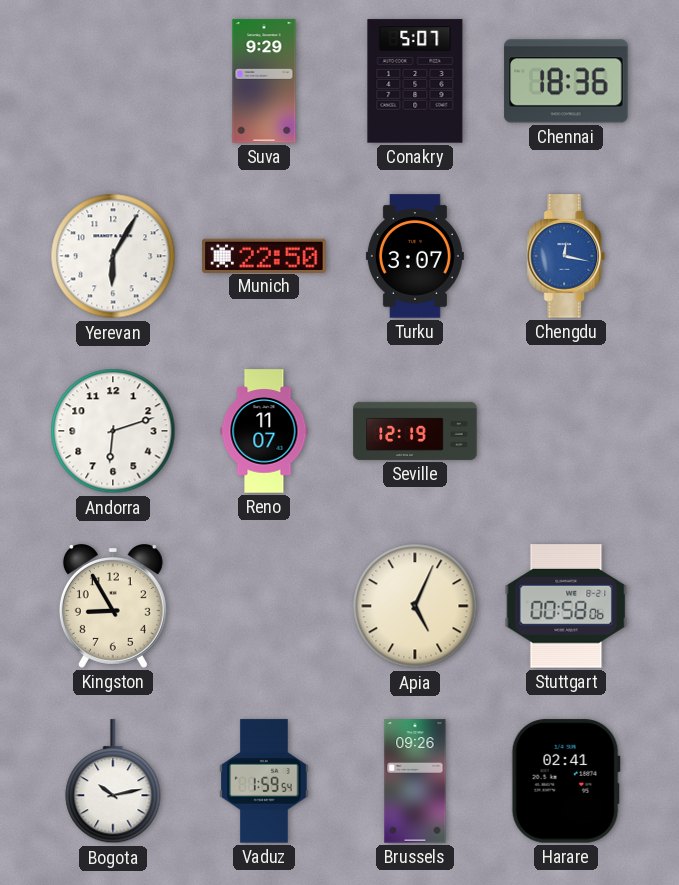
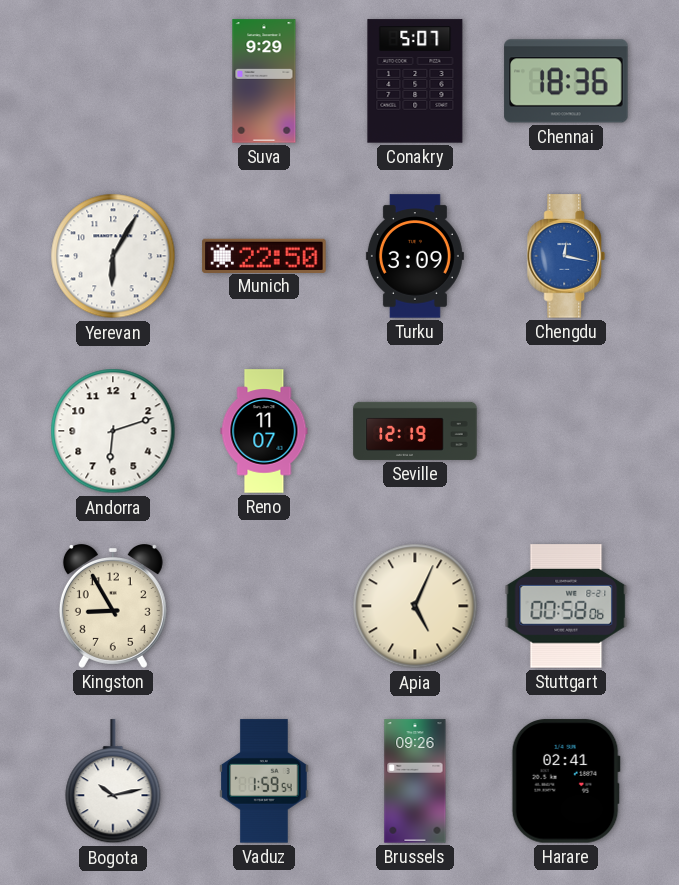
Turku: 3:07 -> 3:09
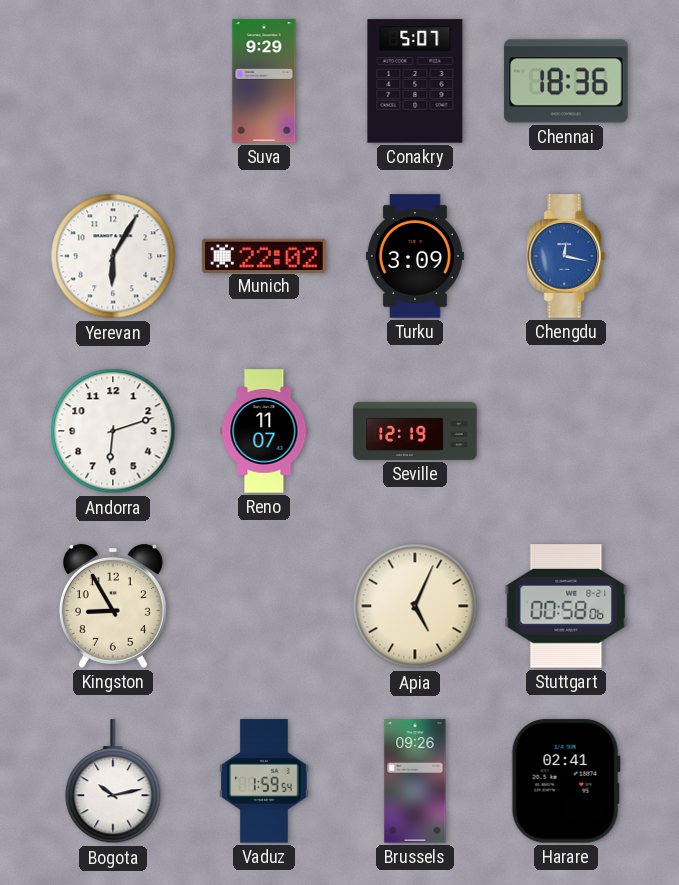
Munich: 22:50 -> 22:02
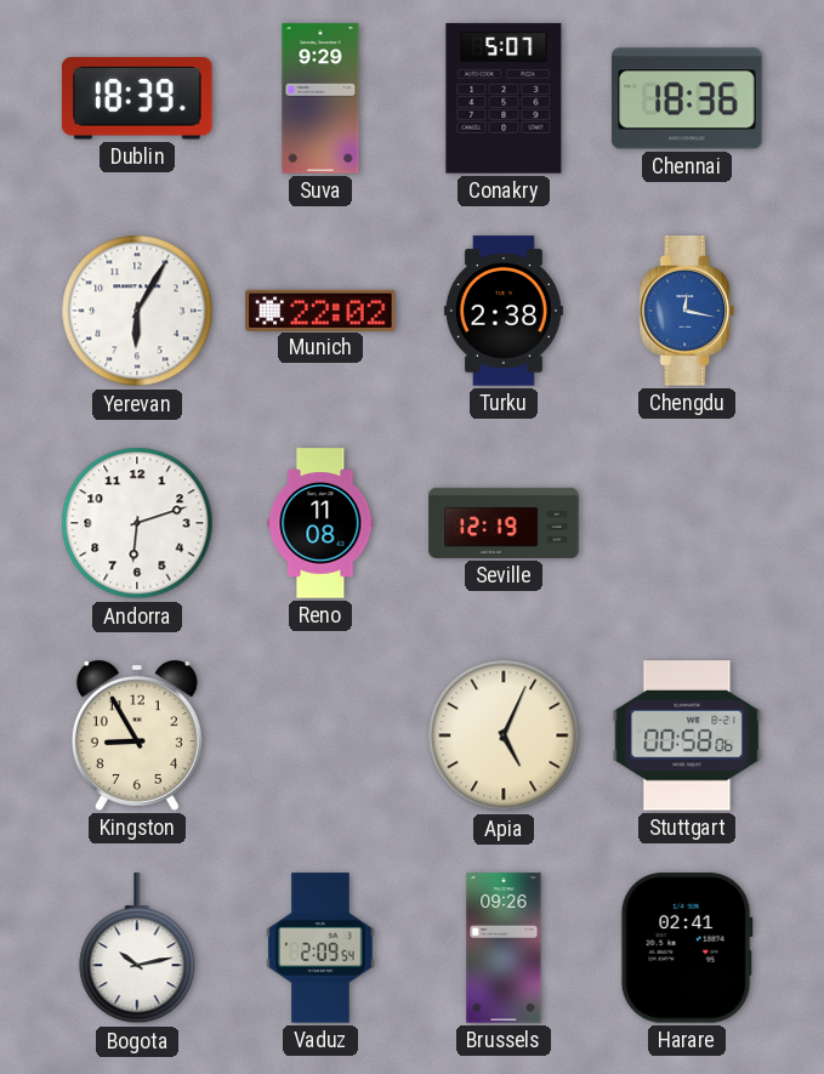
Dublin: none -> 18:39
Turku: 3:09 -> 2:38
Reno: 11:07 -> 11:08
Vaduz: 1:59 -> 2:09
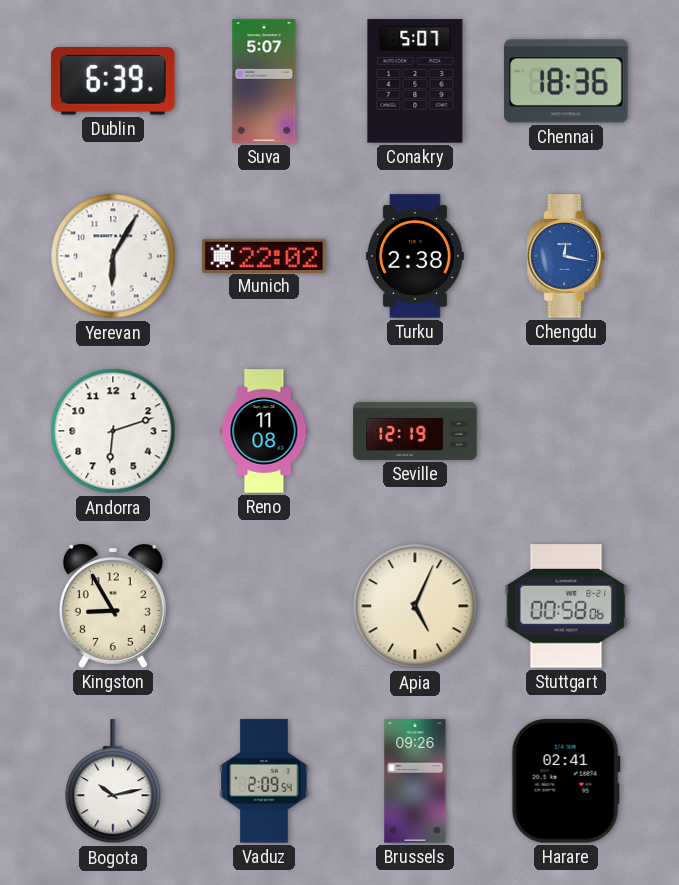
Dublin: 18:39 -> 6:39
Suva: 9:29 -> 5:07
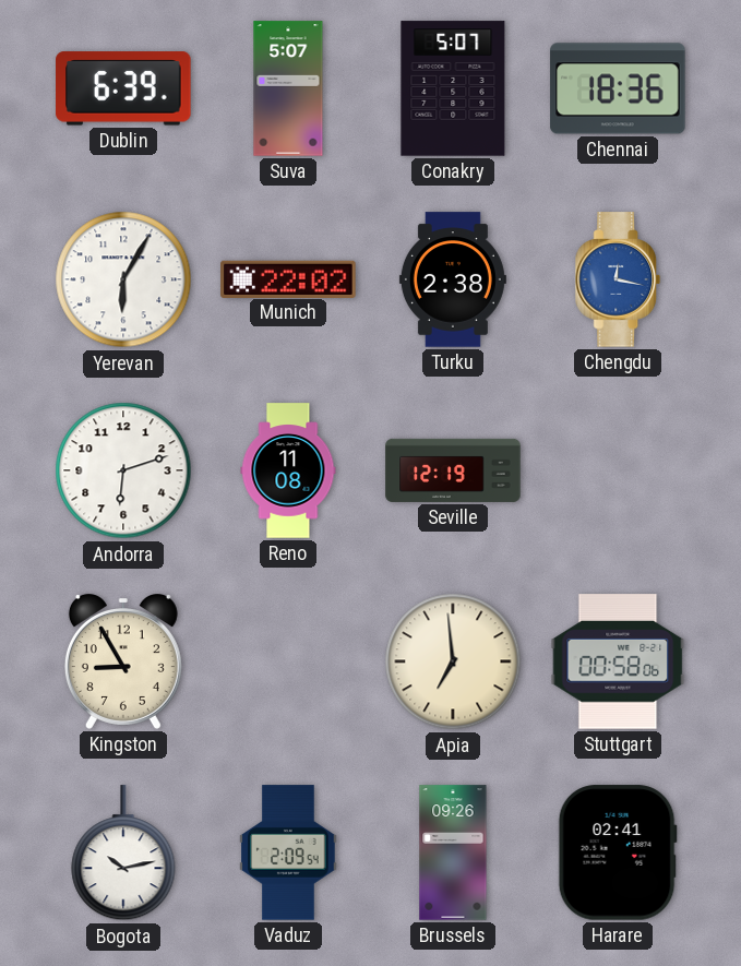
Apia: 5:04 -> 6:59
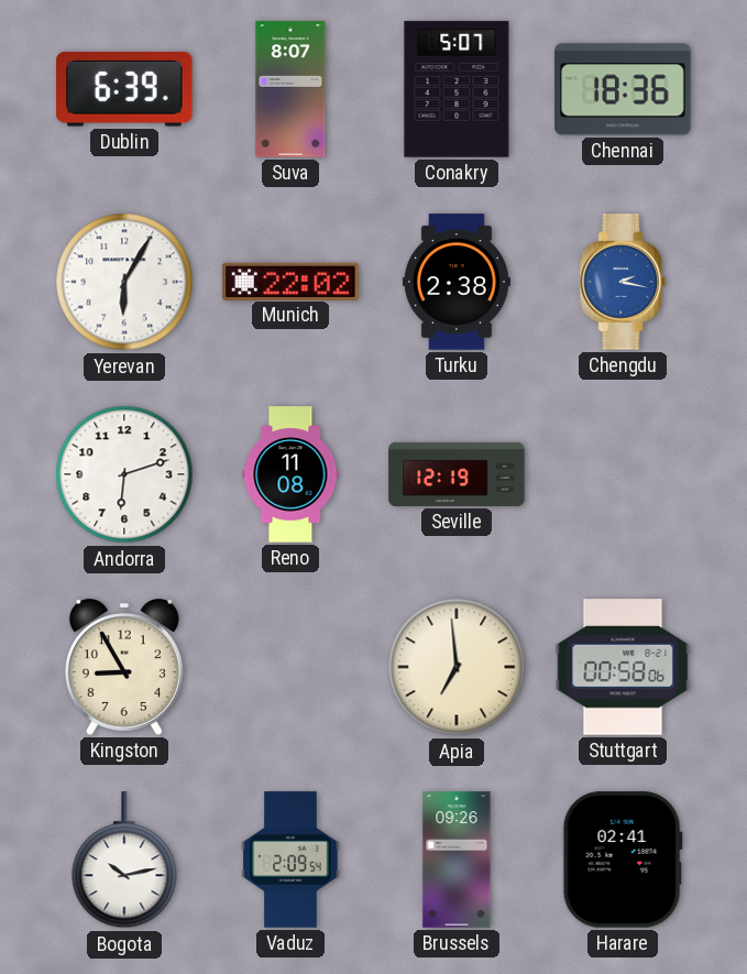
Suva: 5:07 -> 8:07
Chengdu: 12:17 -> 2:17
